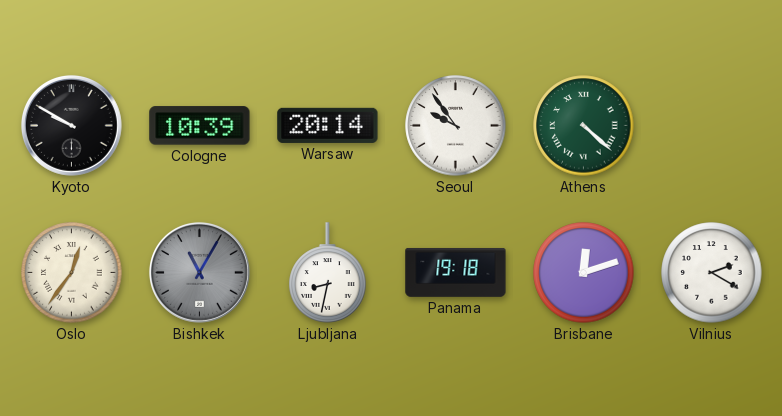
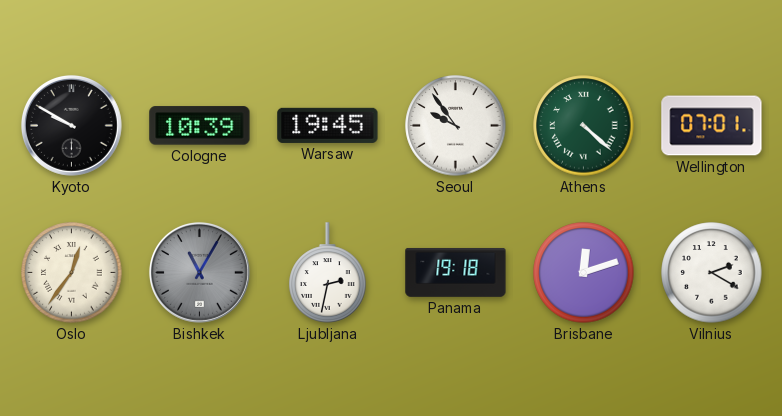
Warsaw: 20:14 -> 19:45
Wellington: none -> 07:01
Ljubljana: 8:32 -> 2:32
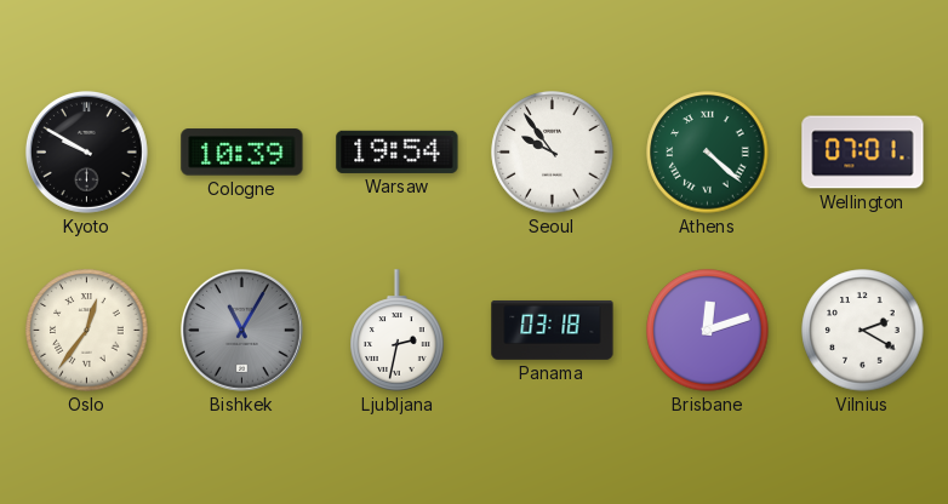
Warsaw: 19:45 -> 19:54
Panama: 19:18 -> 03:18
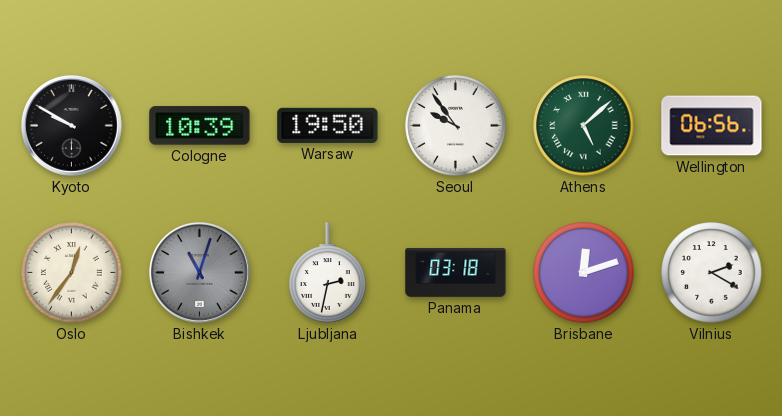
Warsaw: 19:54 -> 19:50
Athens: 4:22 -> 5:08
Wellington: 07:01 -> 06:56
Bishkek: 11:05 -> 11:03
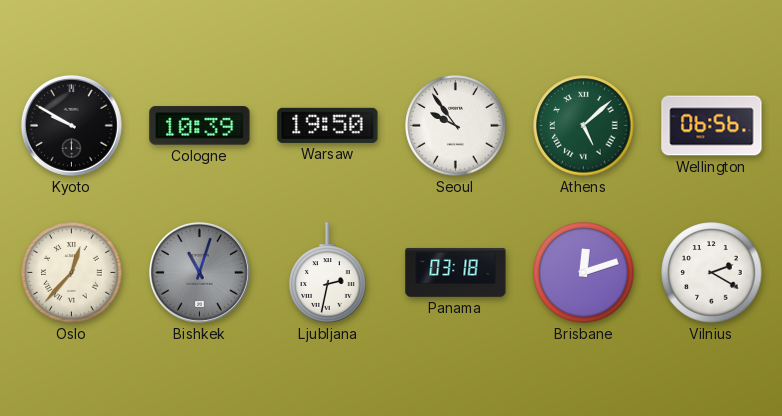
Oslo: 12:36 -> 12:37
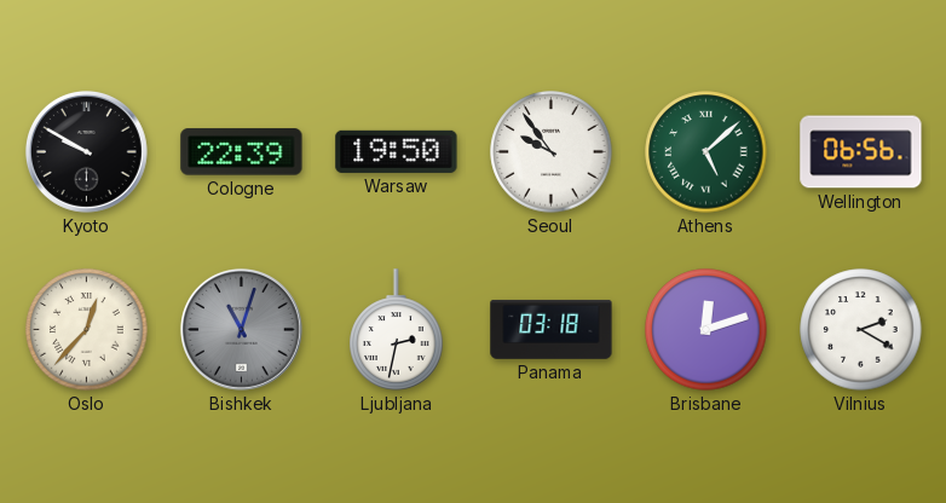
Cologne: 10:39 -> 22:39
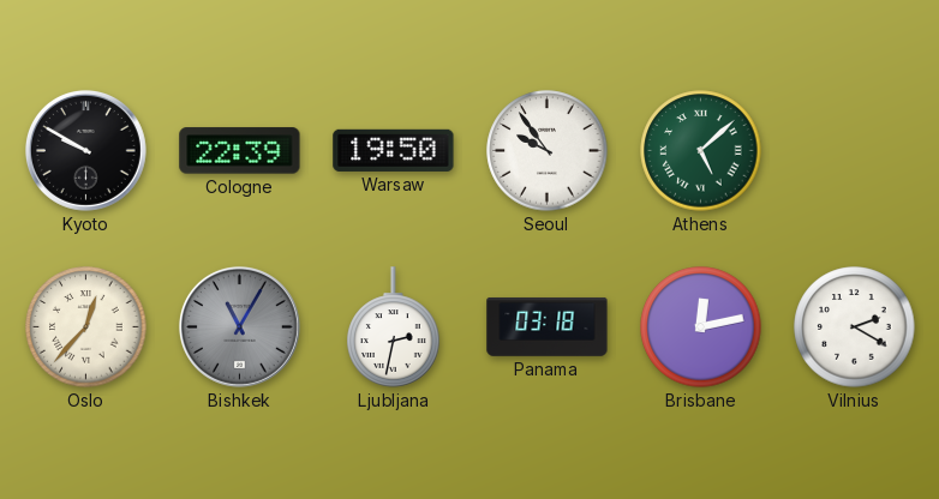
Wellington: 06:56 -> none
Bishkek: 11:03 -> 11:05
Brisbane: 12:12 -> 12:13
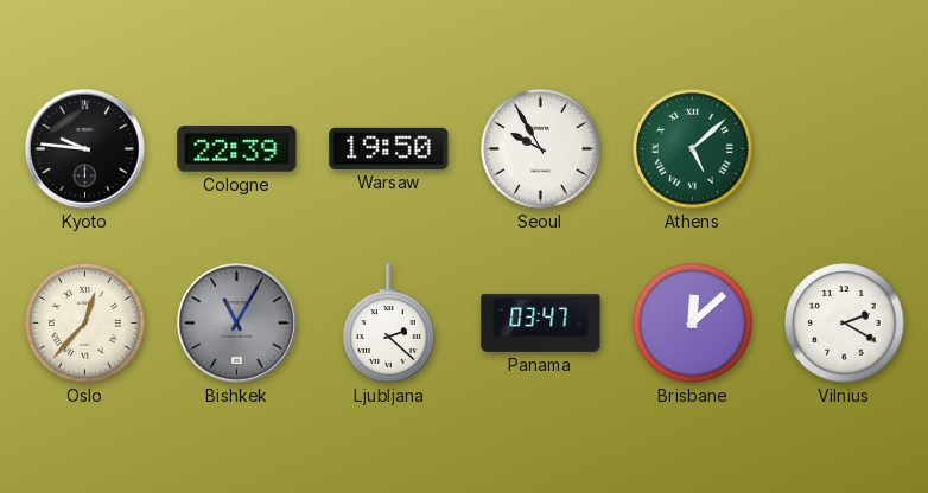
Kyoto: 9:50 -> 9:46
Seoul: 9:54 -> 9:55
Ljubljana: 2:32 -> 2:22
Panama: 03:18 -> 03:47
Brisbane: 12:13 -> 12:08
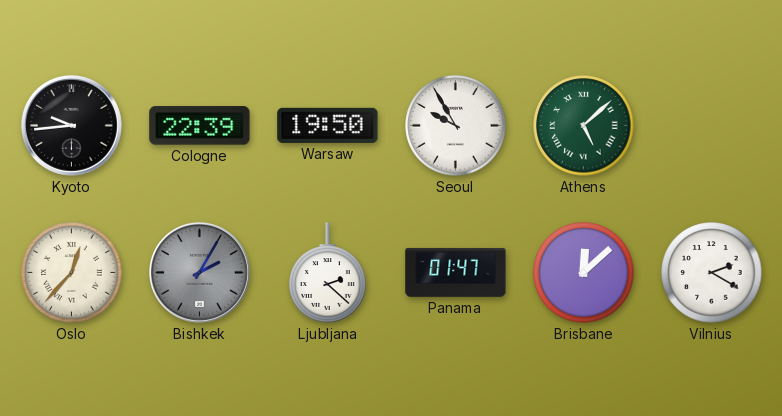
Kyoto: 9:46 -> 9:44
Bishkek: 11:05 -> 2:05
Panama: 03:47 -> 01:47
